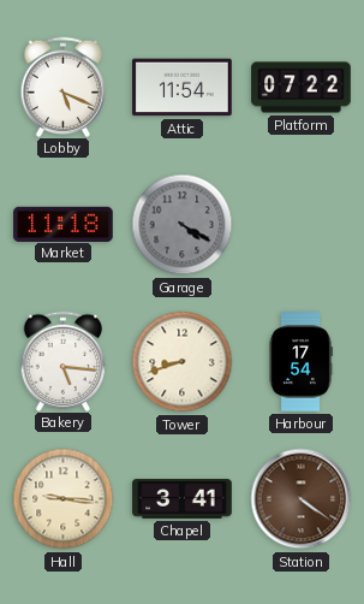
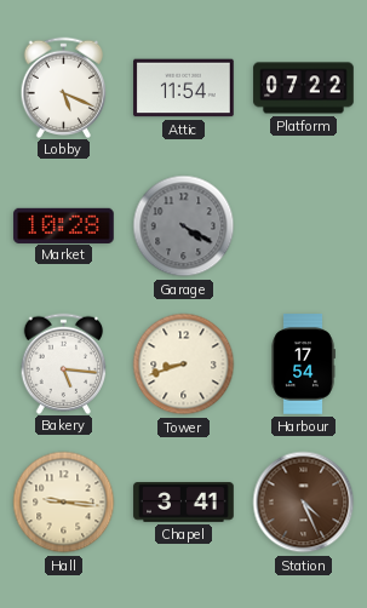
Market: 11:18 -> 10:28
Station: 4:21 -> 4:26
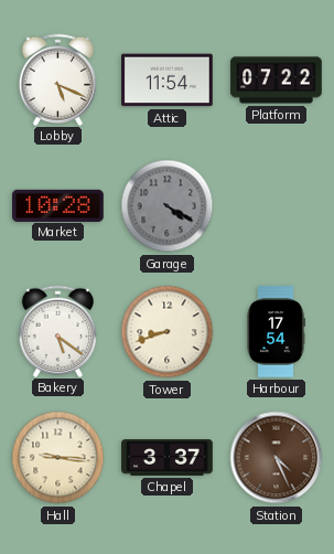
Bakery: 5:16 -> 5:21
Chapel: 3:41 -> 3:37
